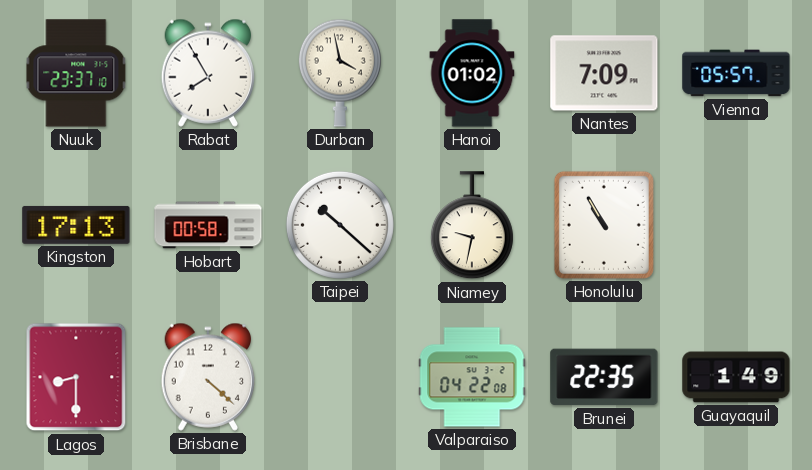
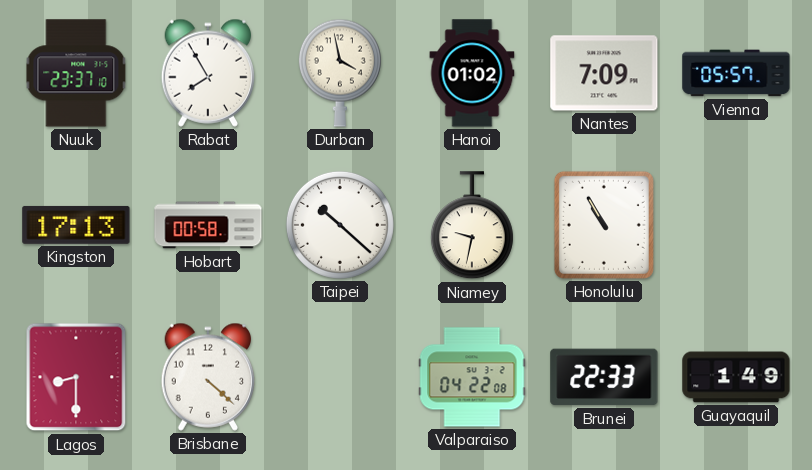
Brunei: 22:35 -> 22:33
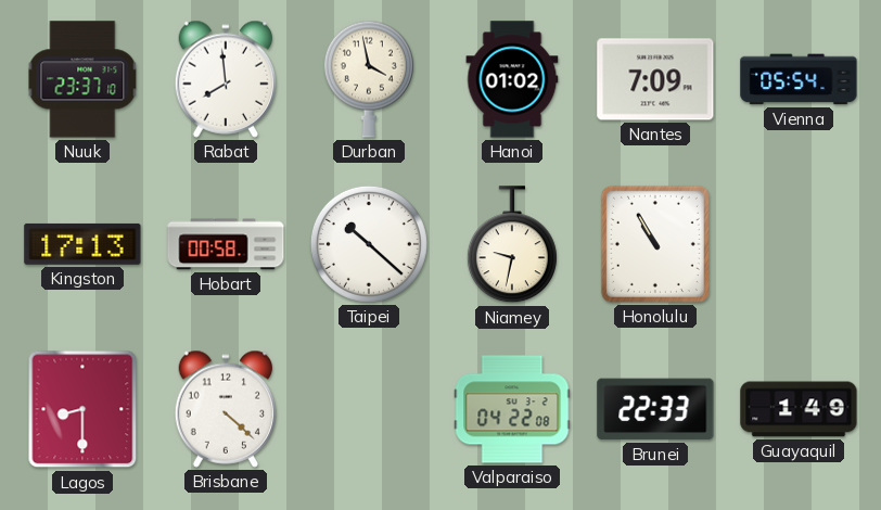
Rabat: 7:55 -> 7:59
Vienna: 05:57 -> 05:54
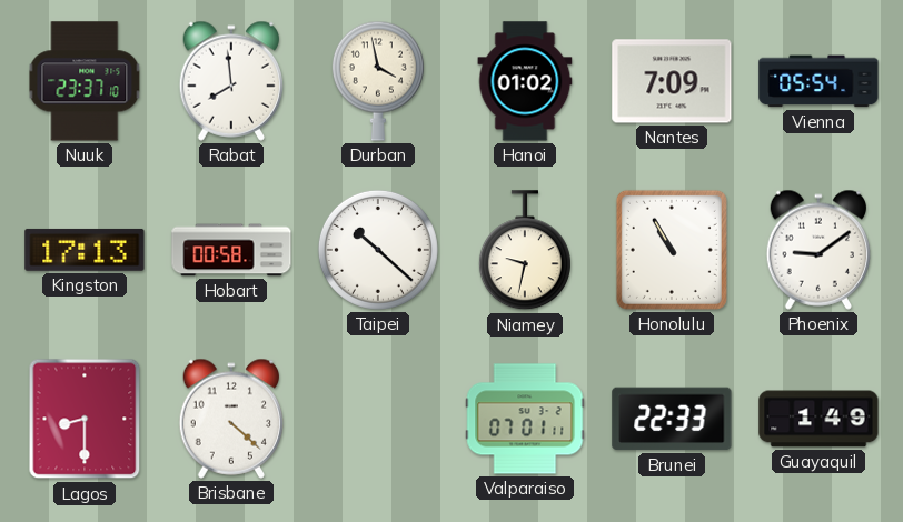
Phoenix: none -> 9:09
Valparaiso: 04:22 -> 07:01
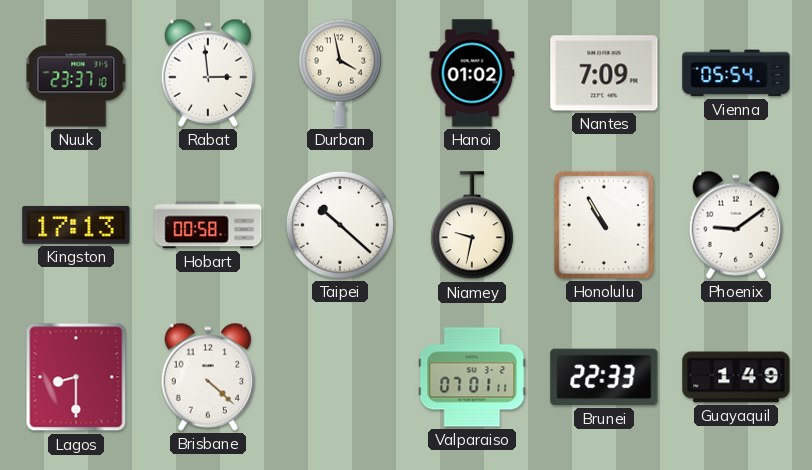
Rabat: 7:59 -> 2:59
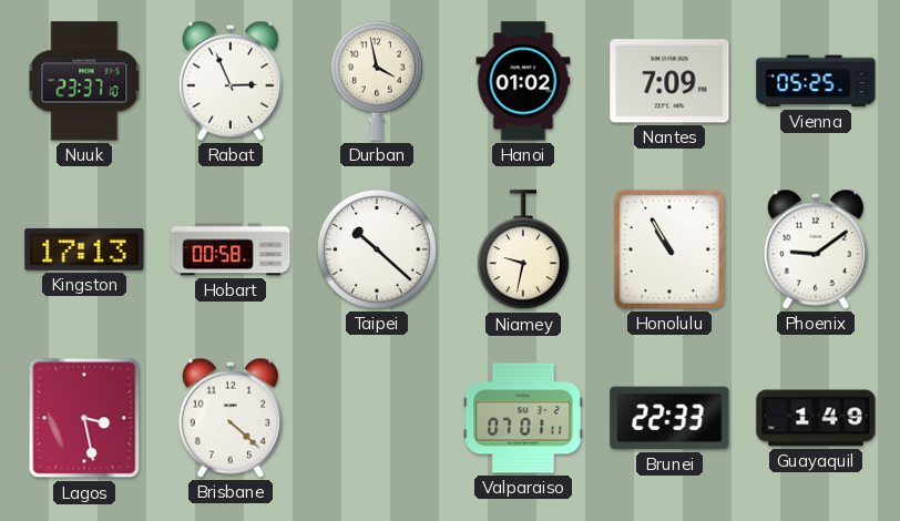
Rabat: 2:59 -> 2:56
Vienna: 05:54 -> 05:25
Lagos: 8:30 -> 3:28
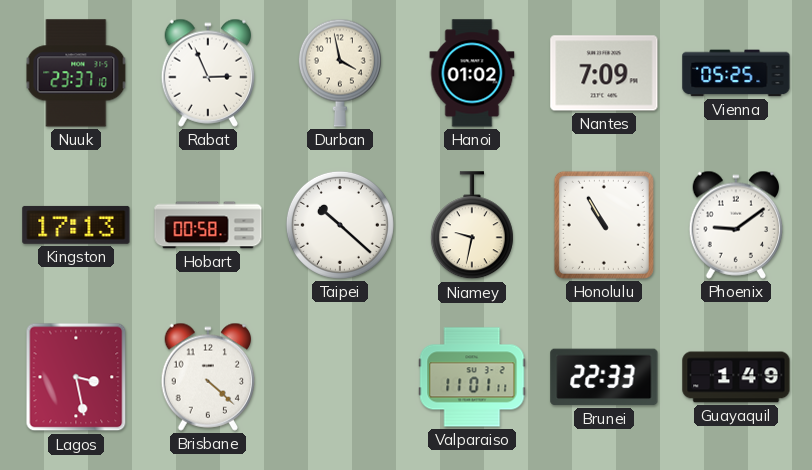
Valparaiso: 07:01 -> 11:01
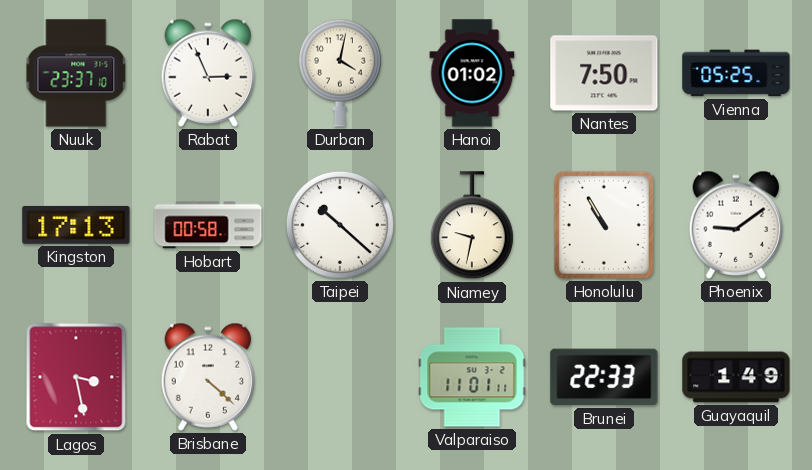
Durban: 3:58 -> 4:02
Nantes: 7:09 -> 7:50
